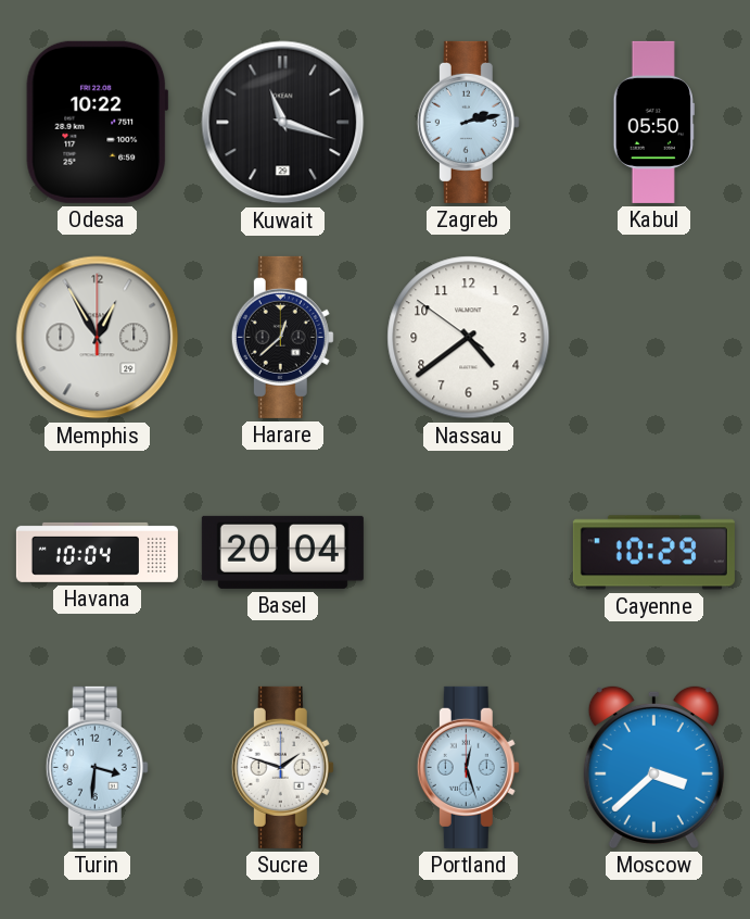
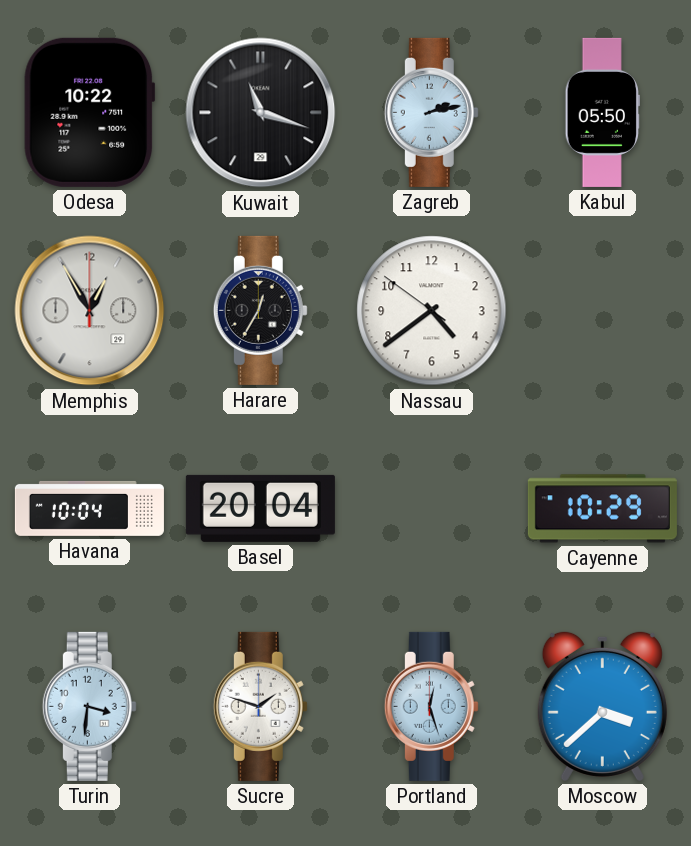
Harare: 12:38 -> 12:35
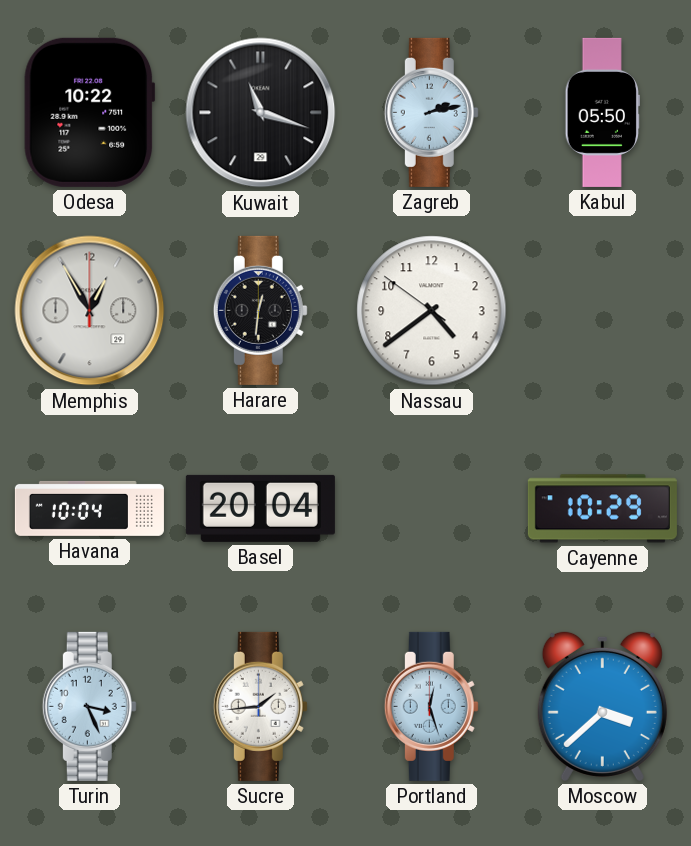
Harare: 12:35 -> 12:31
Turin: 3:31 -> 3:26
Sucre: 1:48 -> 1:44
